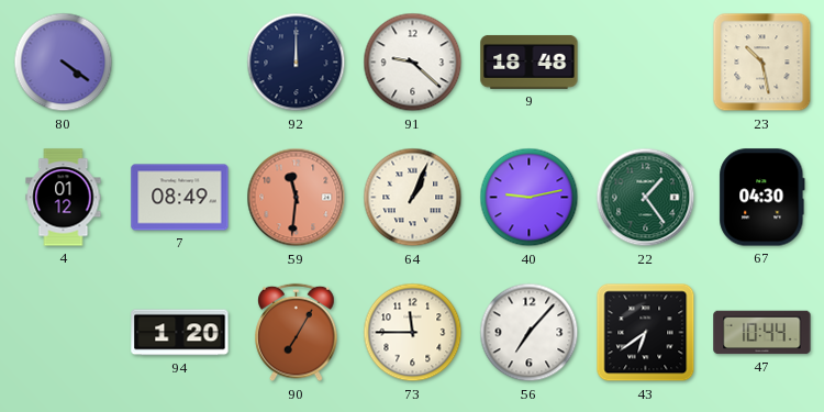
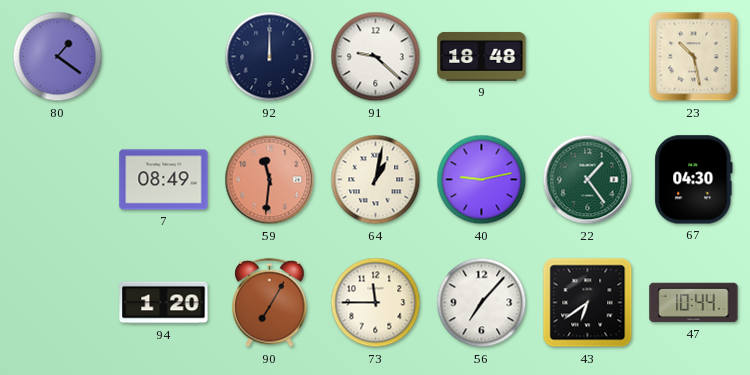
80: 4:21 -> 1:21
4: 01:12 -> none
64: 1:04 -> 1:02
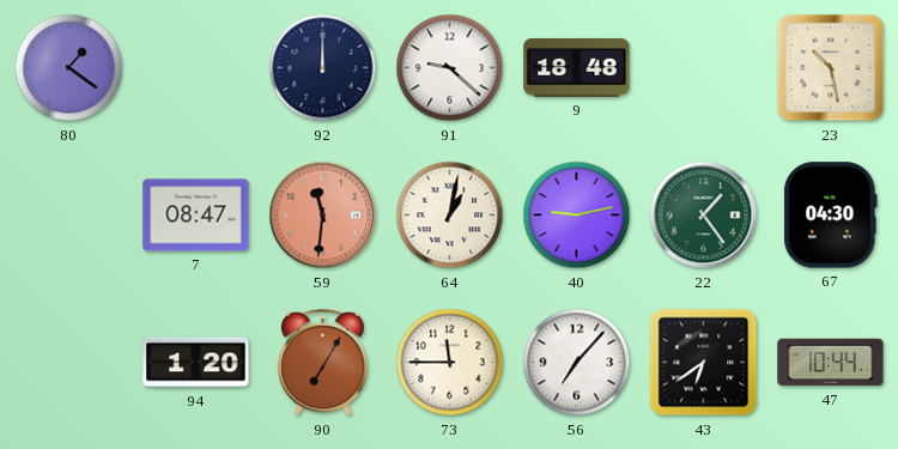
7: 08:49 -> 08:47
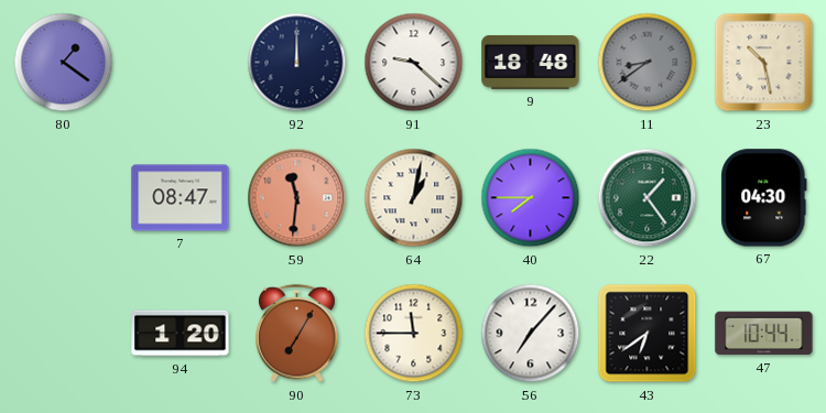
11: none -> 8:39
40: 9:13 -> 7:45
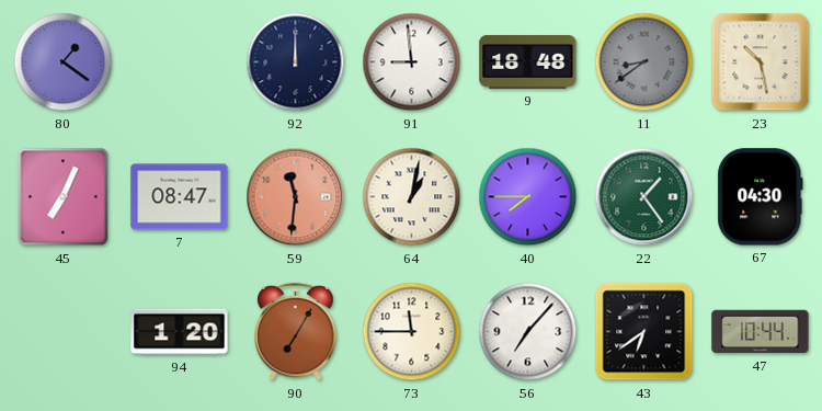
91: 9:22 -> 8:59
45: none -> 7:04
